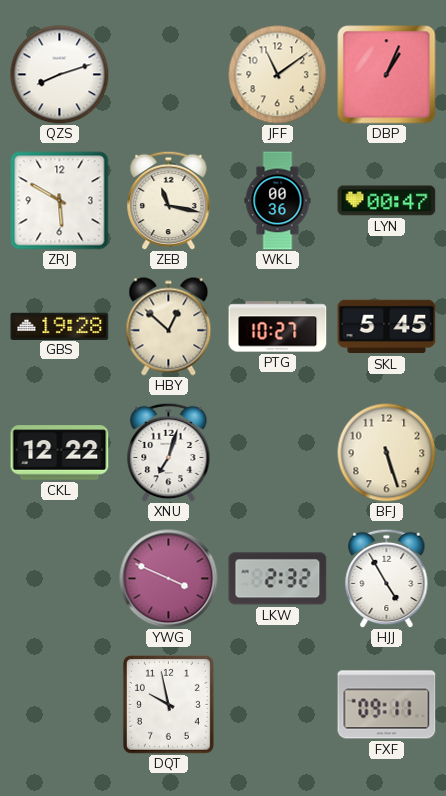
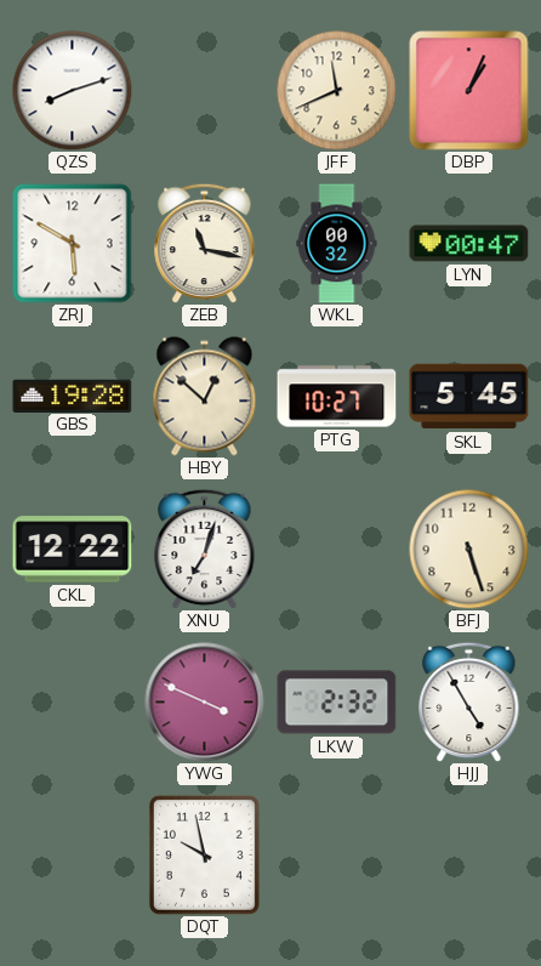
JFF: 11:09 -> 11:41
WKL: 00:36 -> 00:32
FXF: 09:11 -> none
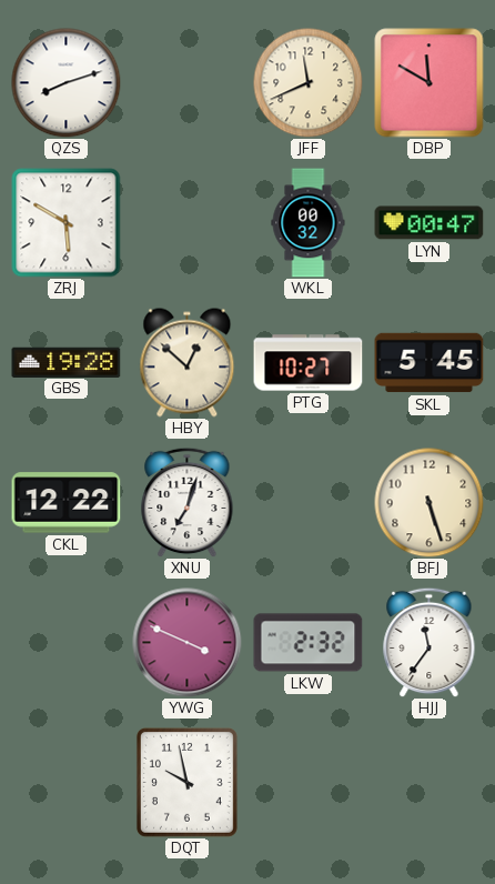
DBP: 1:04 -> 11:50
ZEB: 11:17 -> none
HJJ: 4:55 -> 11:36
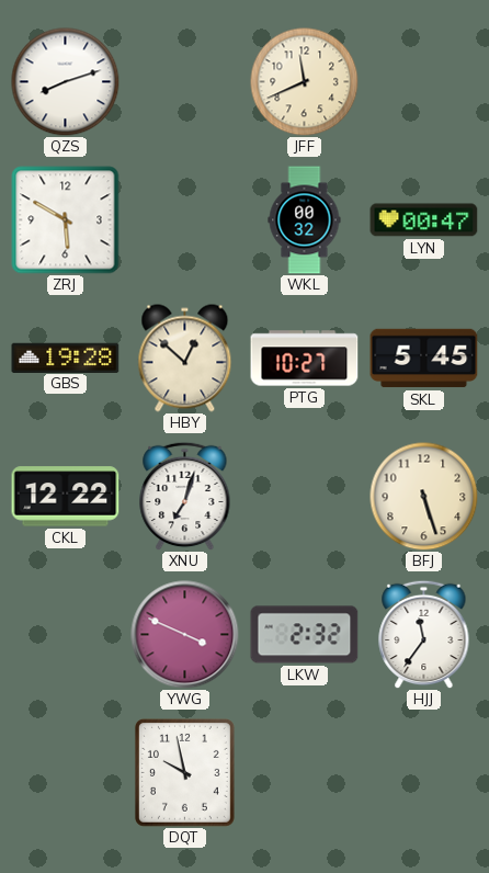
DBP: 11:50 -> none
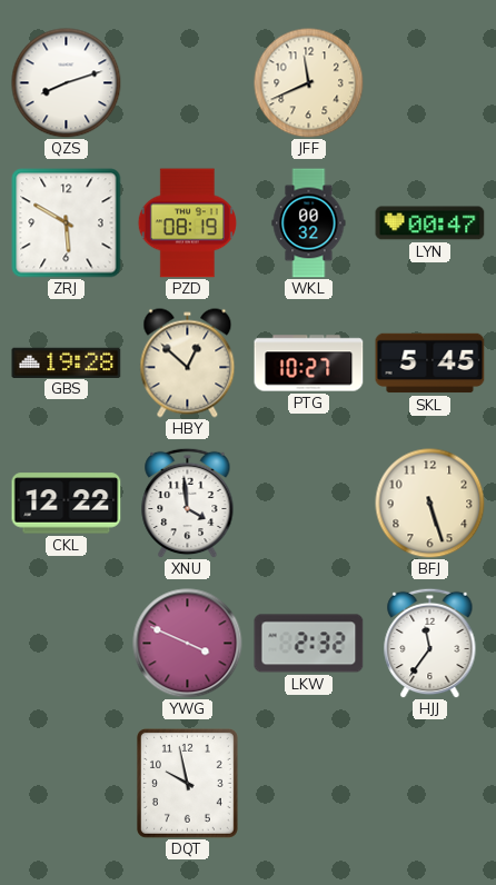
PZD: none -> 08:19
XNU: 7:03 -> 3:59
